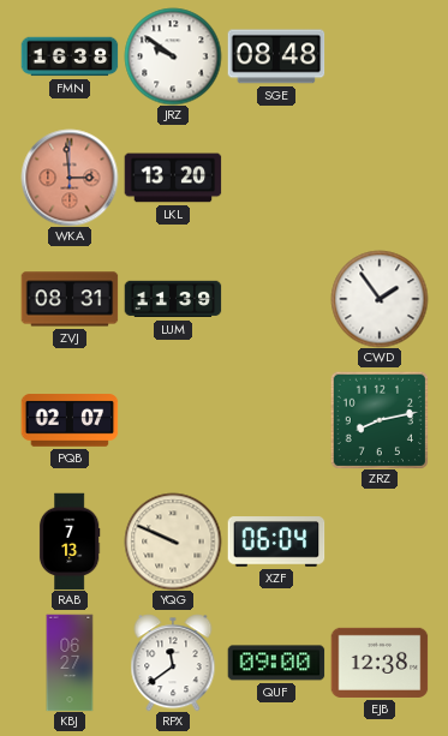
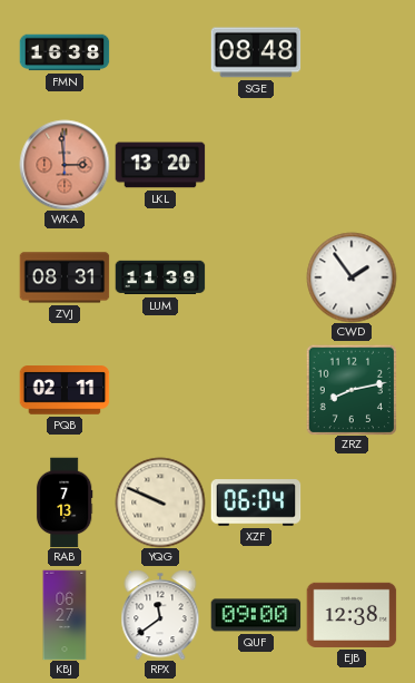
JRZ: 9:51 -> none
PQB: 02:07 -> 02:11
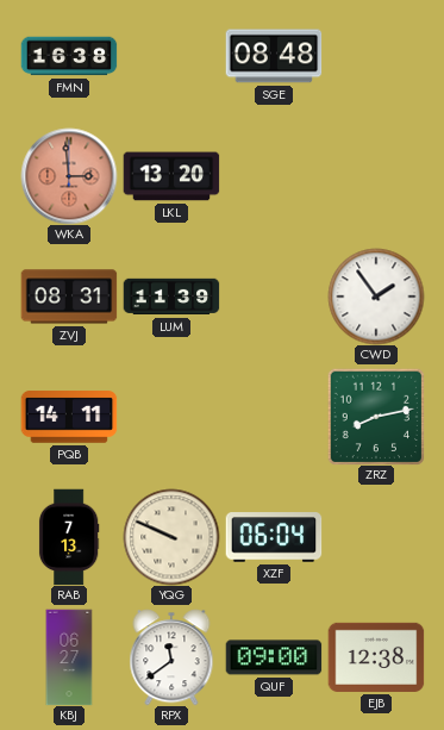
PQB: 02:11 -> 14:11
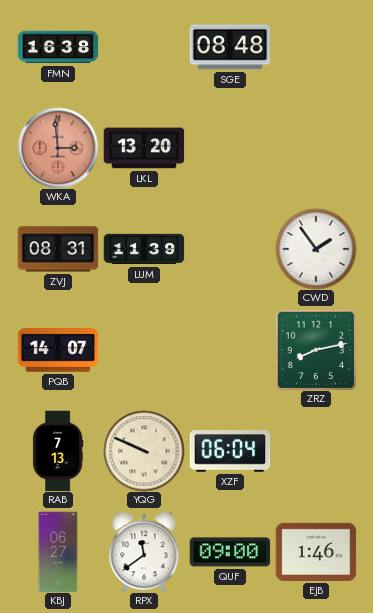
PQB: 14:11 -> 14:07
EJB: 12:38 -> 1:46
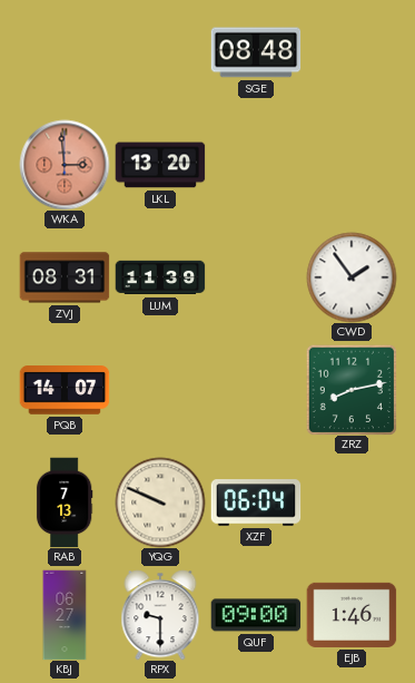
FMN: 16:38 -> none
RPX: 11:39 -> 9:30
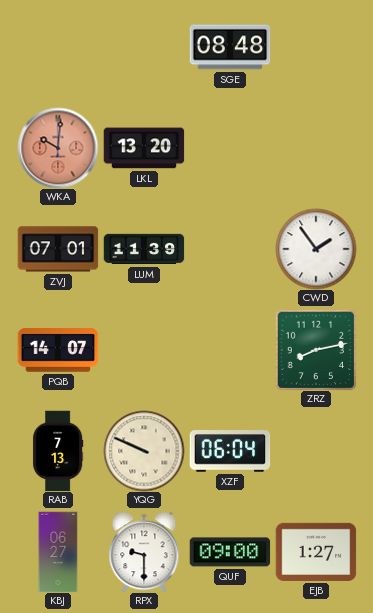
WKA: 2:59 -> 10:01
ZVJ: 08:31 -> 07:01
EJB: 1:46 -> 1:27
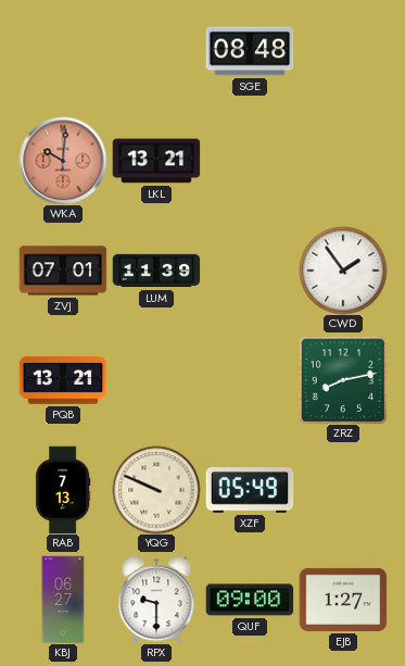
LKL: 13:20 -> 13:21
PQB: 14:07 -> 13:21
XZF: 06:04 -> 05:49
